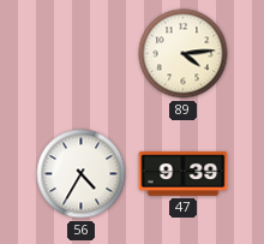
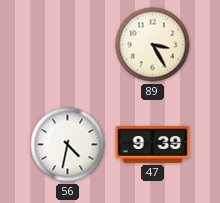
89: 4:14 -> 3:25
56: 4:35 -> 4:32
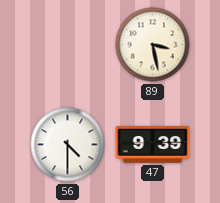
89: 3:25 -> 3:28
56: 4:32 -> 4:30
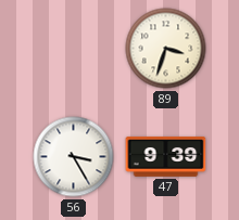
89: 3:28 -> 3:33
56: 4:30 -> 3:25
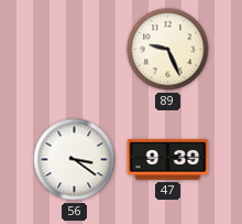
89: 3:33 -> 9:26
56: 3:25 -> 3:21
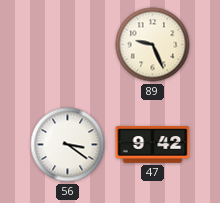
47: 9:39 -> 9:42
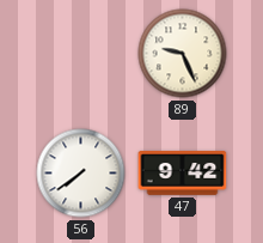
56: 3:21 -> 7:39
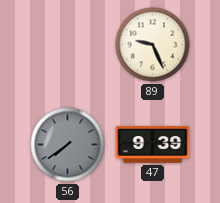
56 dial: white -> grey
47: 9:42 -> 9:39
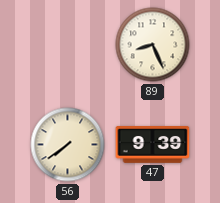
89: 9:26 -> 8:26
56 dial: grey -> cream
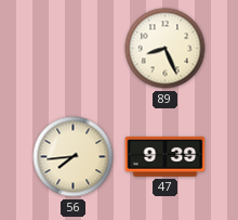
56: 7:39 -> 7:44
